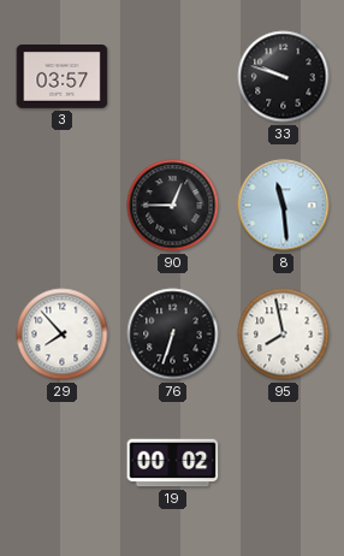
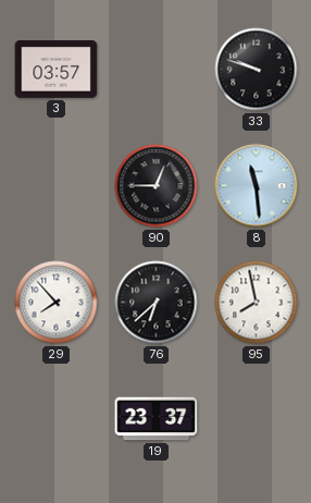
76: 6:33 -> 6:38
19: 00:02 -> 23:37
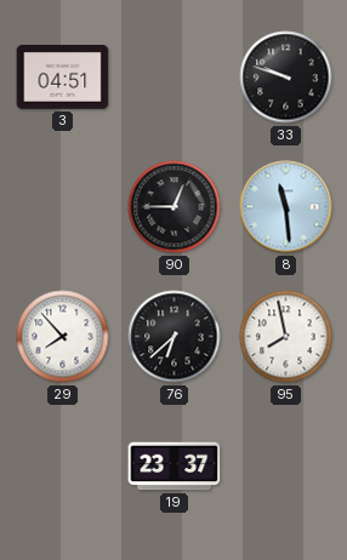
3: 03:57 -> 04:51
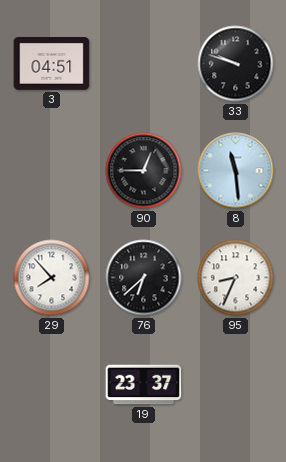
95: 7:58 -> 8:34
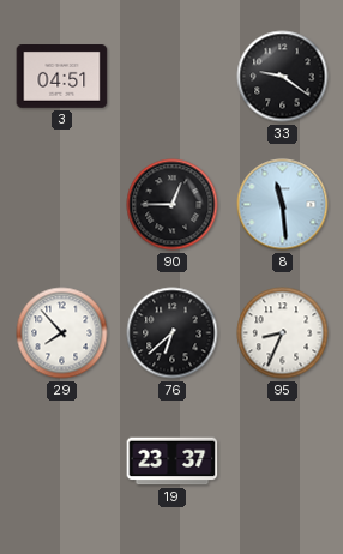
33: 9:48 -> 9:21
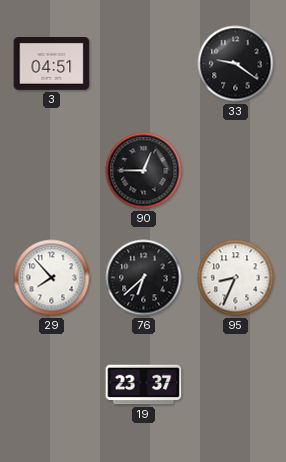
8: 11:29 -> none
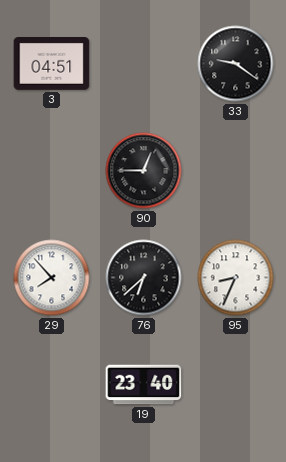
19: 23:37 -> 23:40
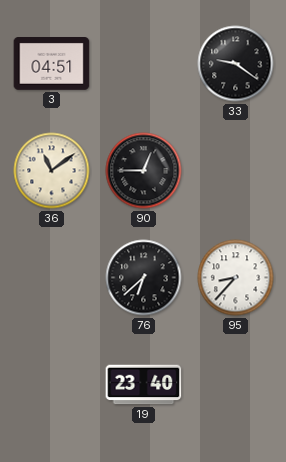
36: none -> 11:09
29: 7:53 -> none
95: 8:34 -> 8:37
